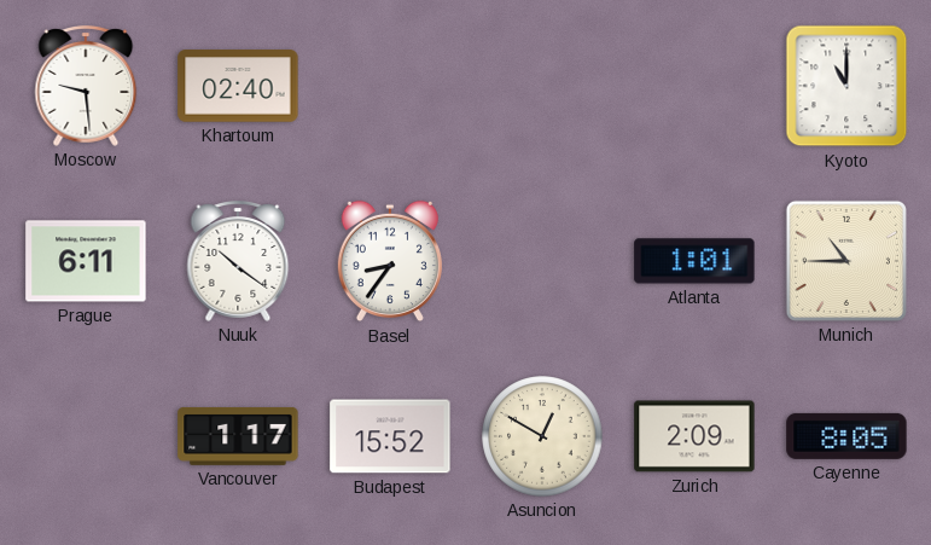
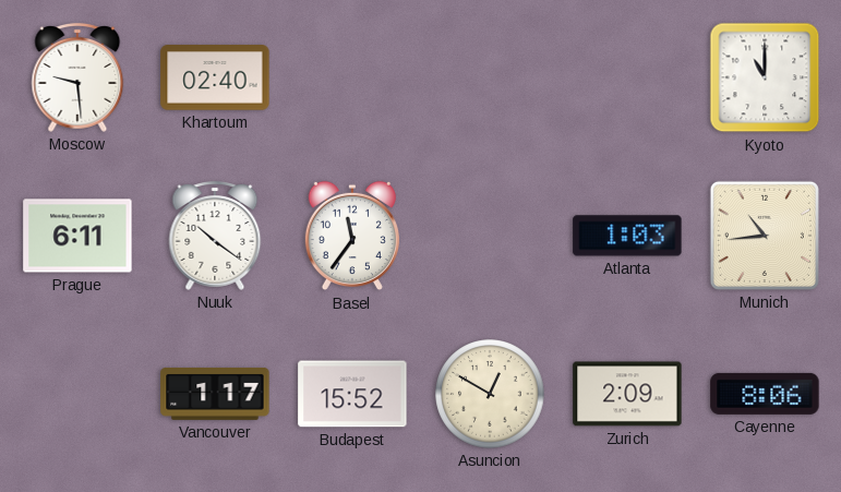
Basel: 8:36 -> 11:36
Atlanta: 1:01 -> 1:03
Munich: 10:45 -> 10:44
Cayenne: 8:05 -> 8:06
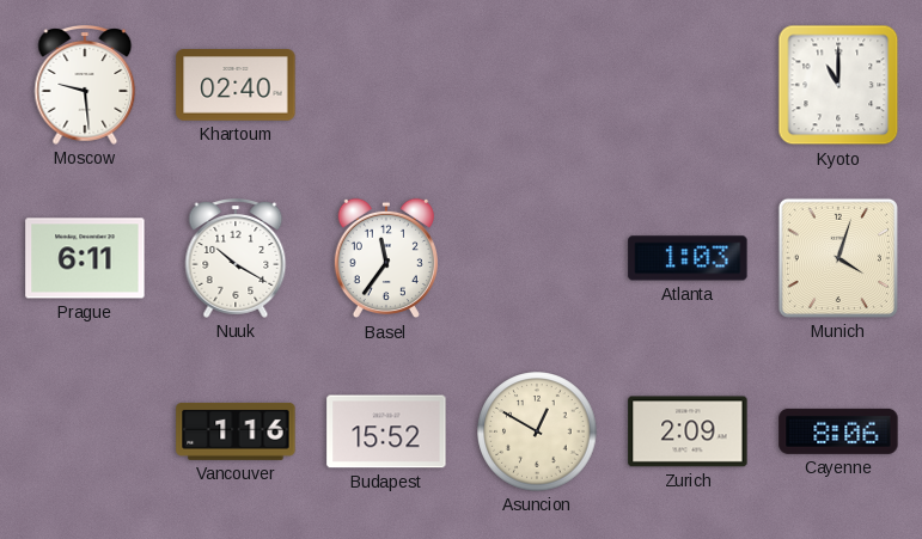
Nuuk: 10:21 -> 10:20
Munich: 10:44 -> 4:03
Vancouver: 1:17 -> 1:16
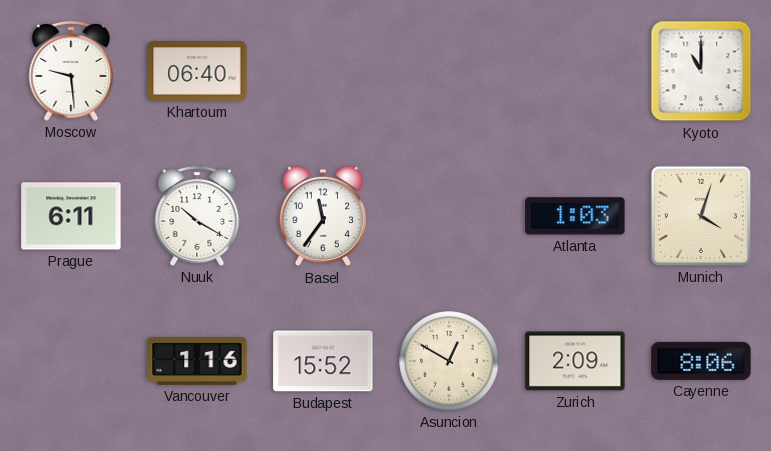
Khartoum: 02:40 -> 06:40
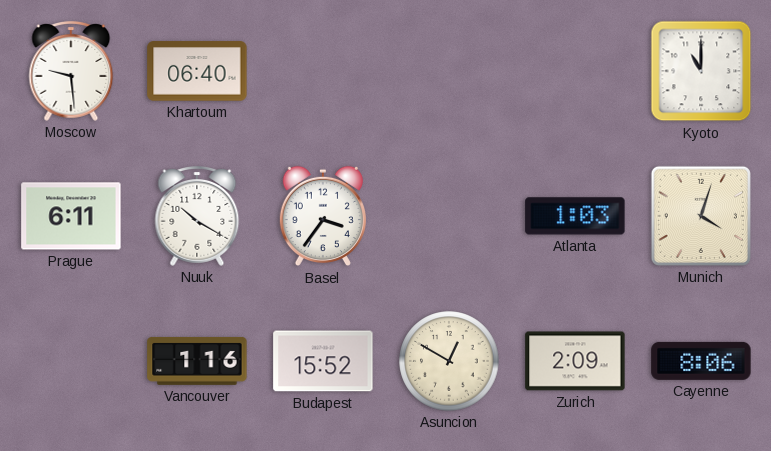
Basel: 11:36 -> 3:36
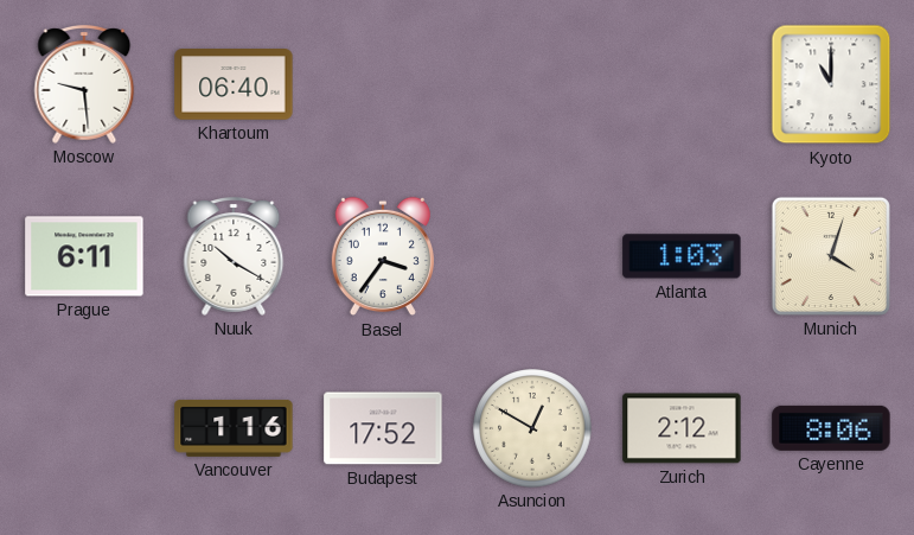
Budapest: 15:52 -> 17:52
Zurich: 2:09 -> 2:12
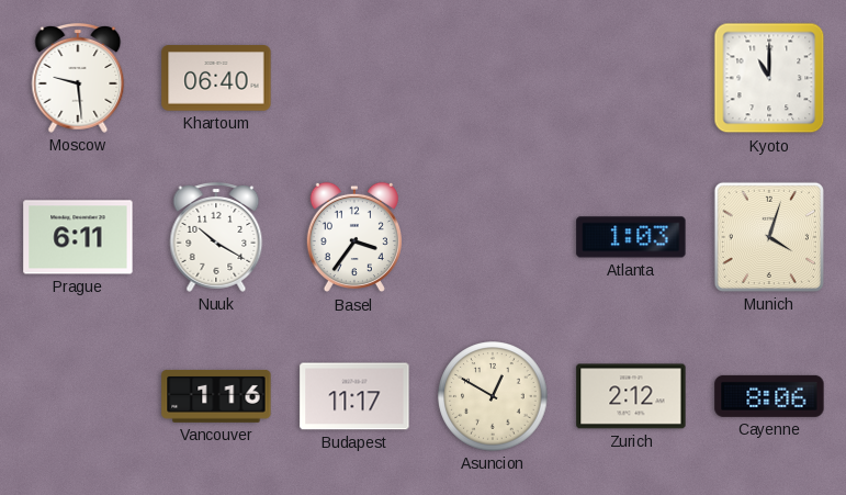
Budapest: 17:52 -> 11:17
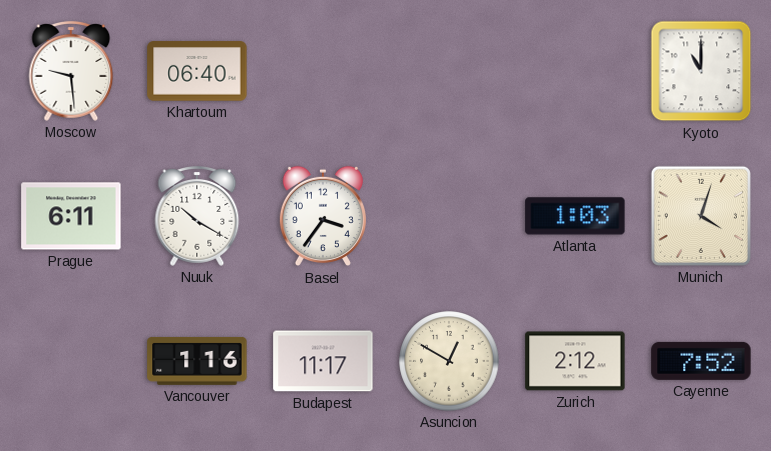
Cayenne: 8:06 -> 7:52
